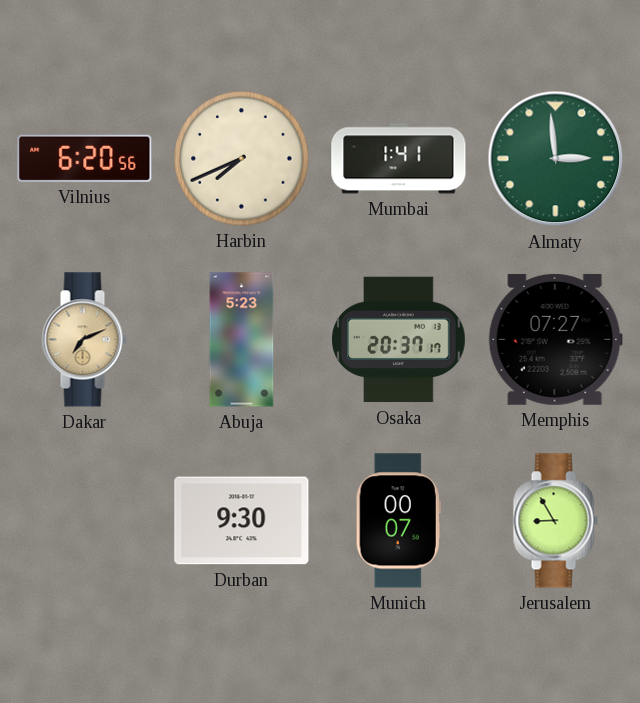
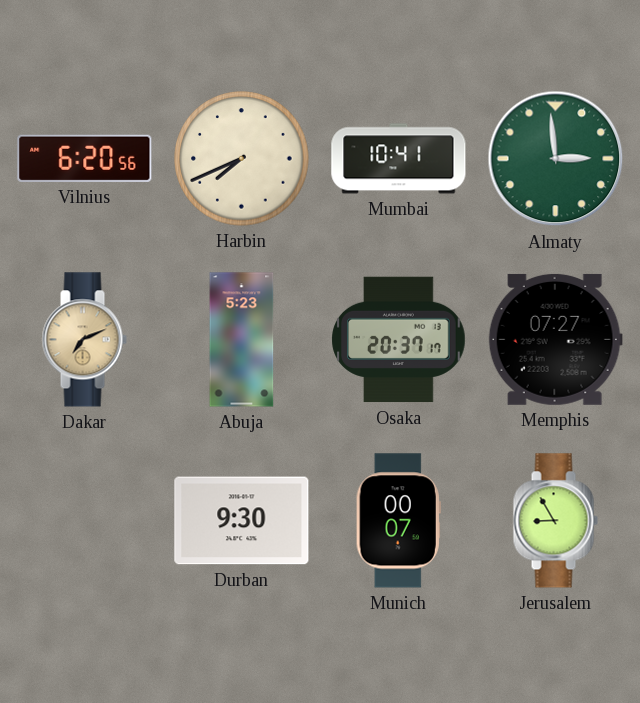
Mumbai: 1:41 -> 10:41
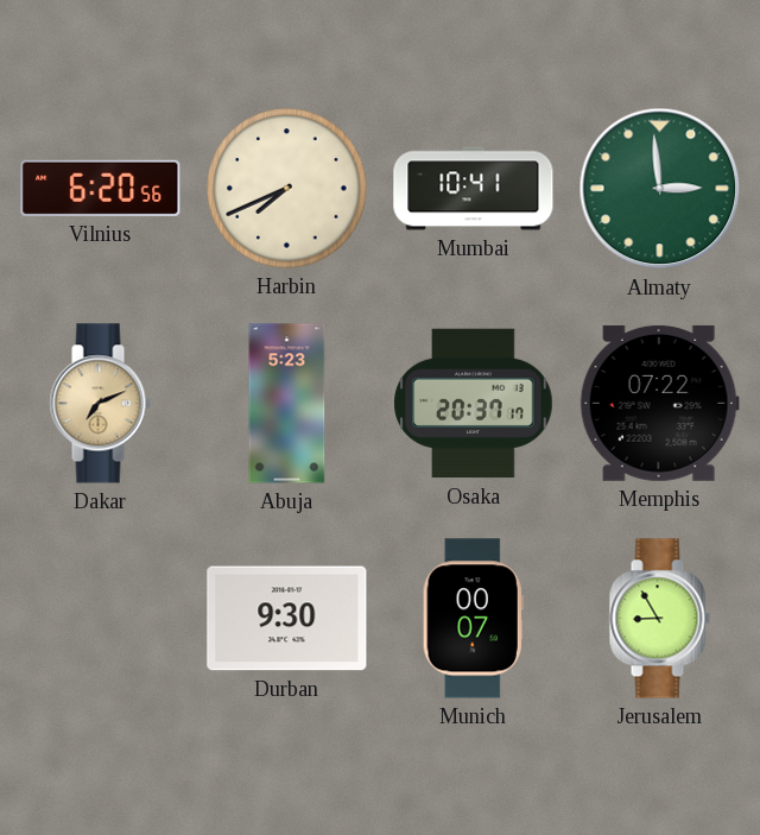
Memphis: 07:27 -> 07:22
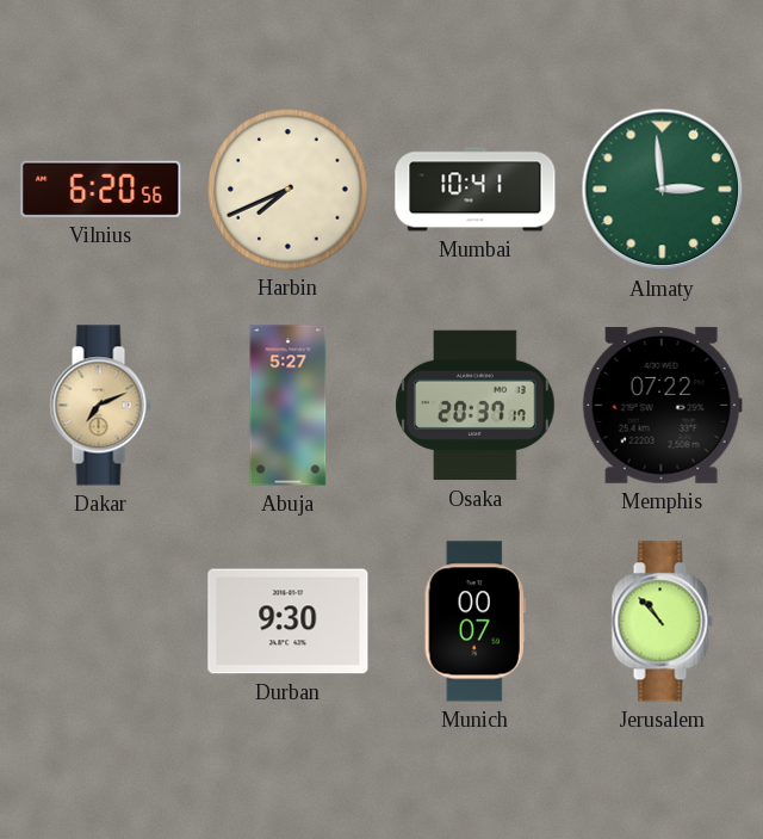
Abuja: 5:23 -> 5:27
Jerusalem: 8:55 -> 10:53
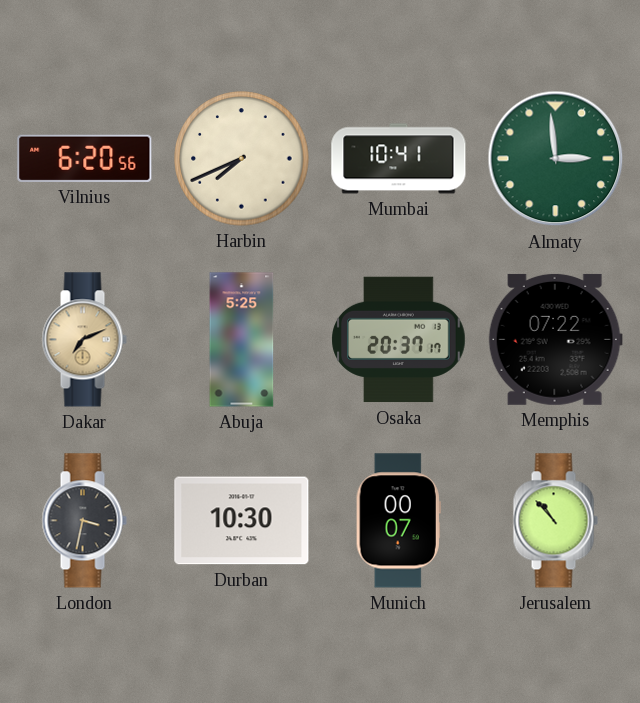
Abuja: 5:27 -> 5:25
London: none -> 3:32
Durban: 9:30 -> 10:30
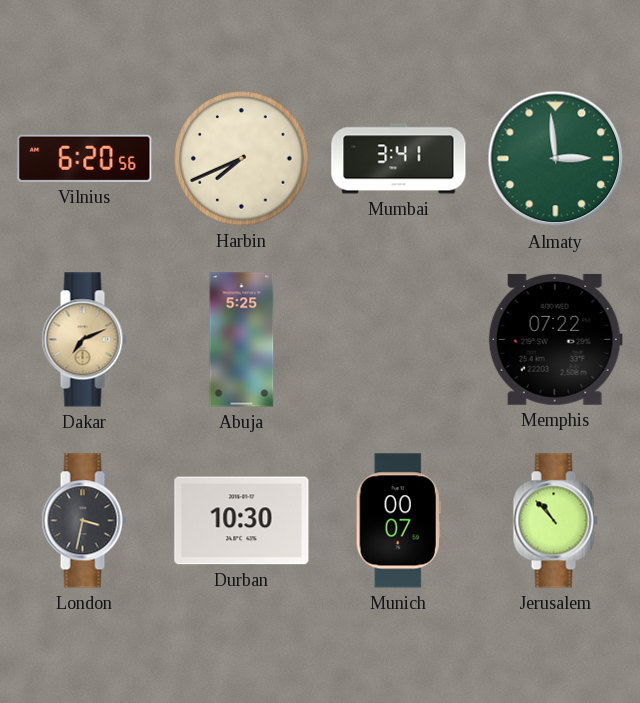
Mumbai: 10:41 -> 3:41
Osaka: 20:37 -> none
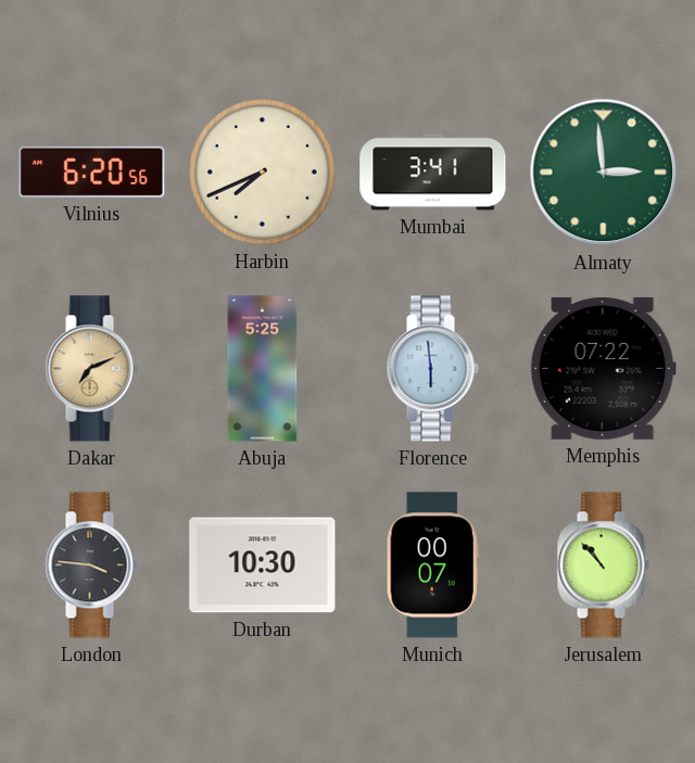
Florence: none -> 5:59
London: 3:32 -> 3:46
